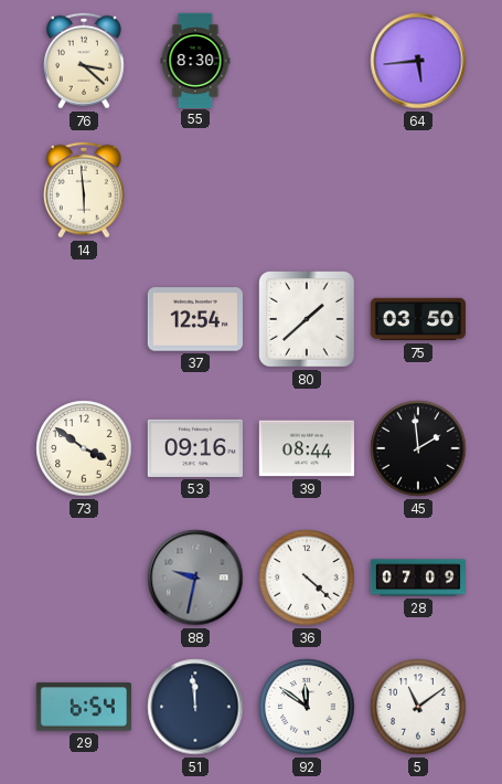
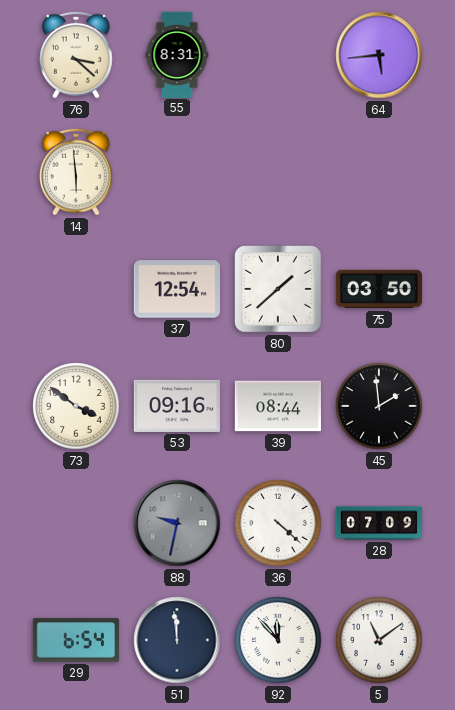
55: 8:30 -> 8:31
92: 11:51 -> 11:53
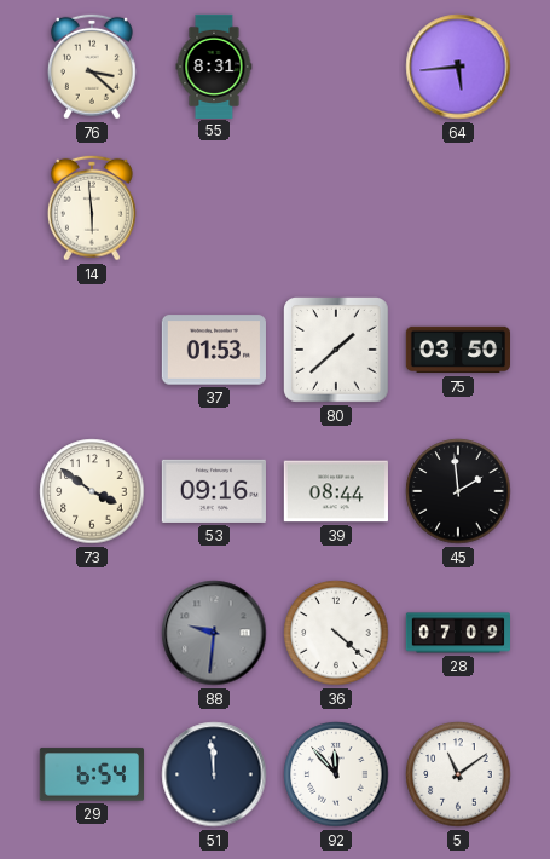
37: 12:54 -> 01:53
88: 9:32 -> 9:31
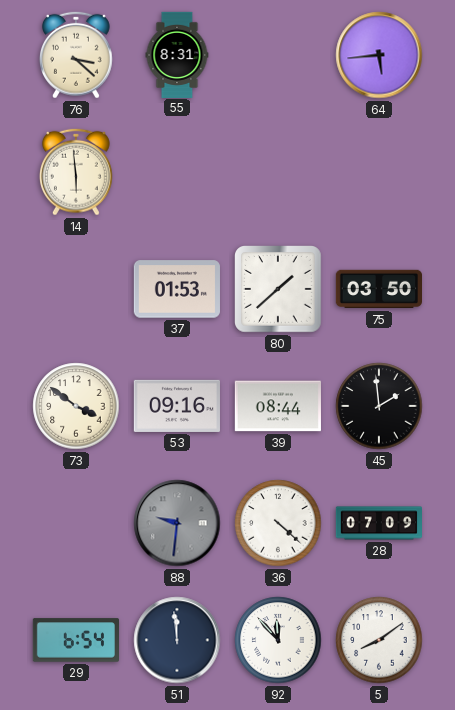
5: 11:09 -> 8:09
